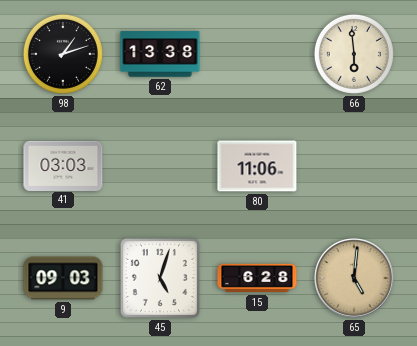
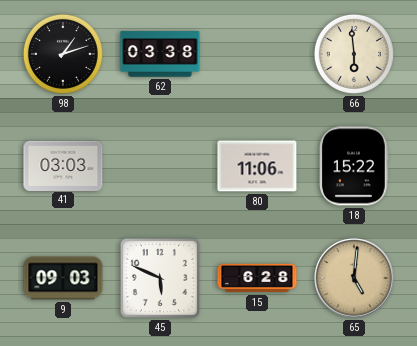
62: 13:38 -> 03:38
18: none -> 15:22
45: 5:03 -> 5:49
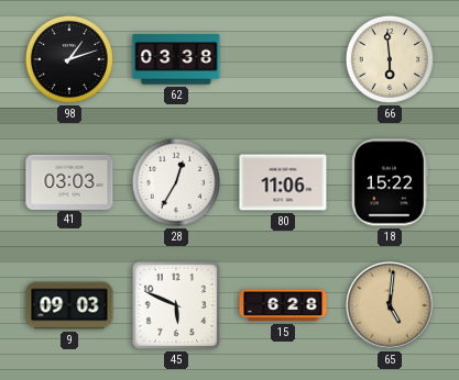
28: none -> 12:35
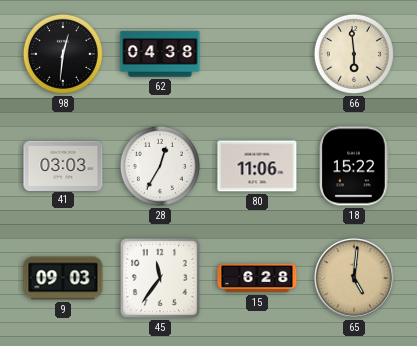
98: 1:12 -> 12:31
62: 03:38 -> 04:38
45: 5:49 -> 11:36
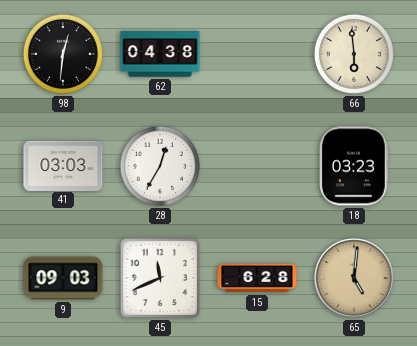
80: 11:06 -> none
18: 15:22 -> 03:23
45: 11:36 -> 11:41
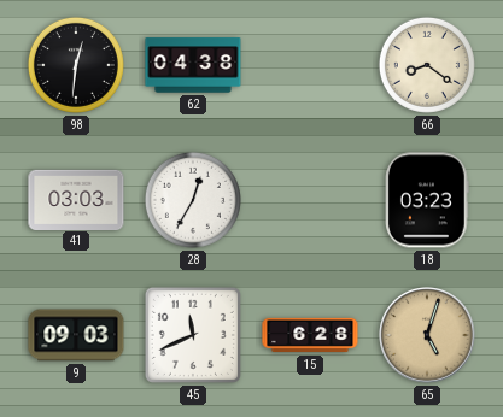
66: 5:59 -> 8:21
65: 5:01 -> 5:03
